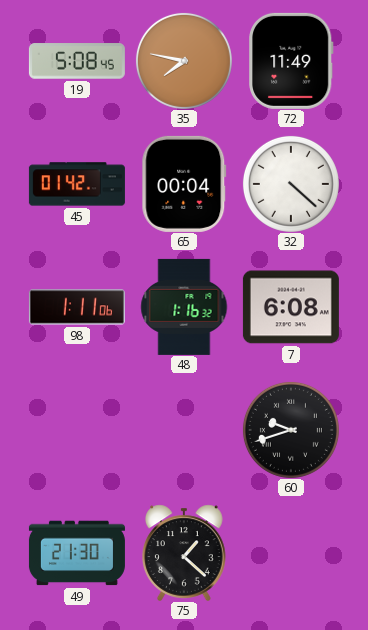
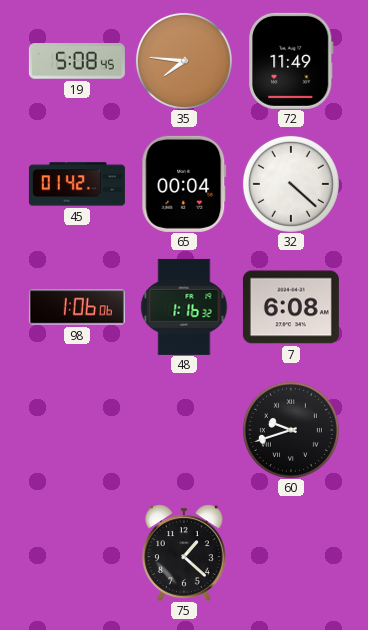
35: 7:47 -> 7:46
98: 1:11 -> 1:06
49: 21:30 -> none
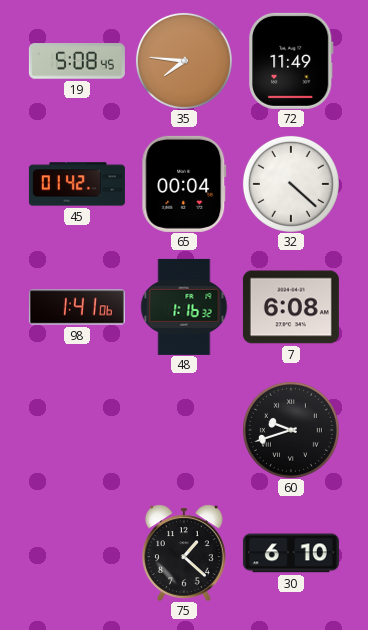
98: 1:06 -> 1:41
30: none -> 6:10
